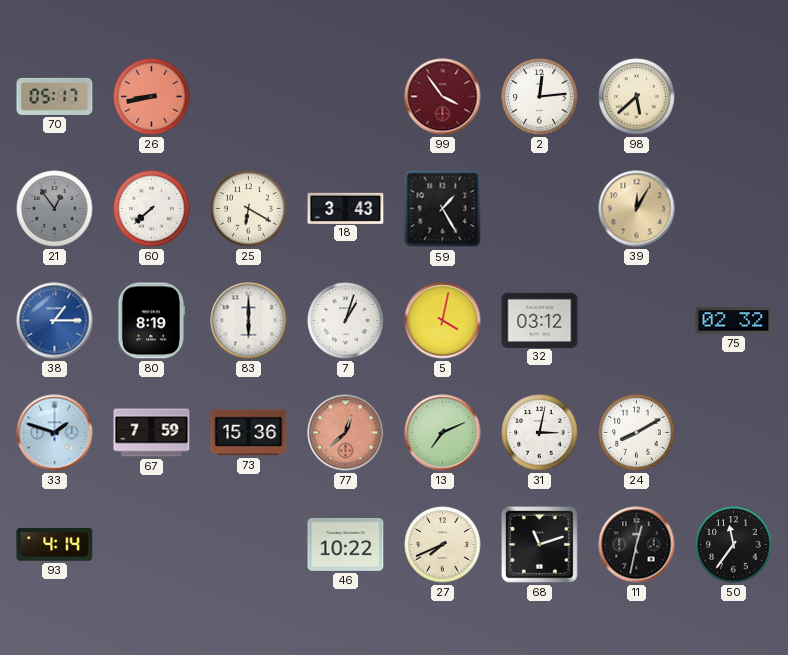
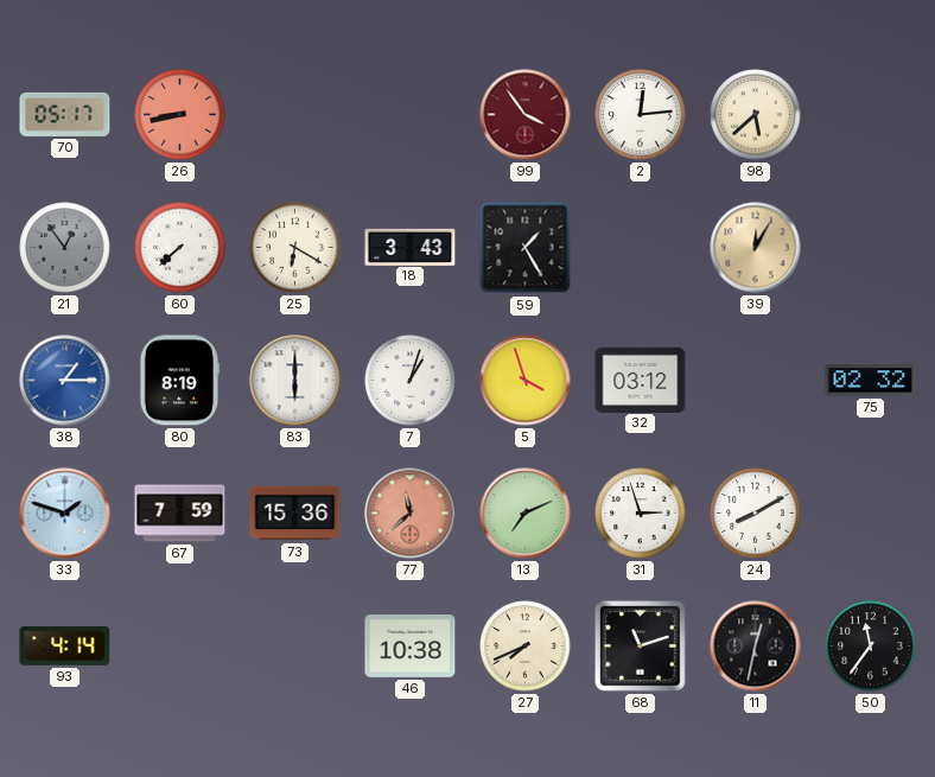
5: 4:02 -> 3:57
77: 12:38 -> 11:38
31: 3:02 -> 2:57
46: 10:22 -> 10:38
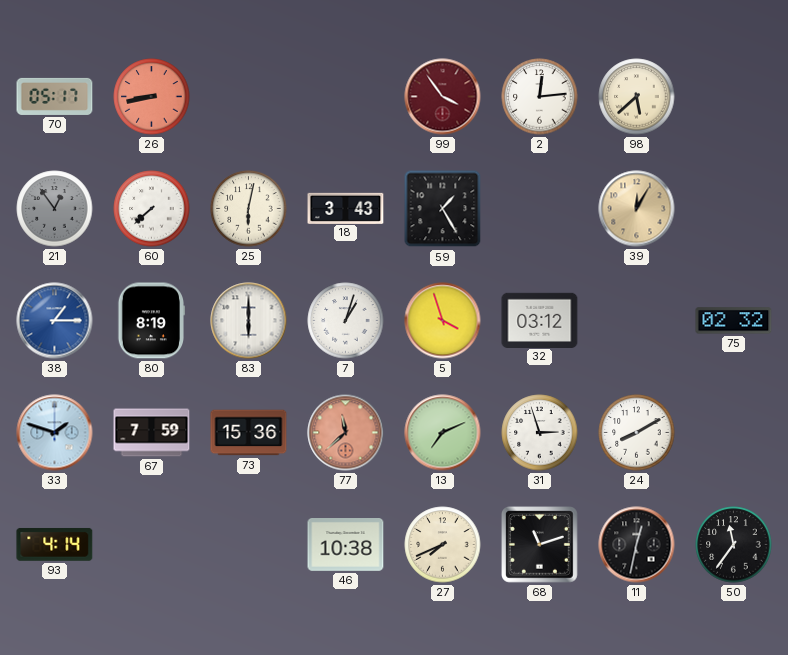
25: 6:20 -> 6:02
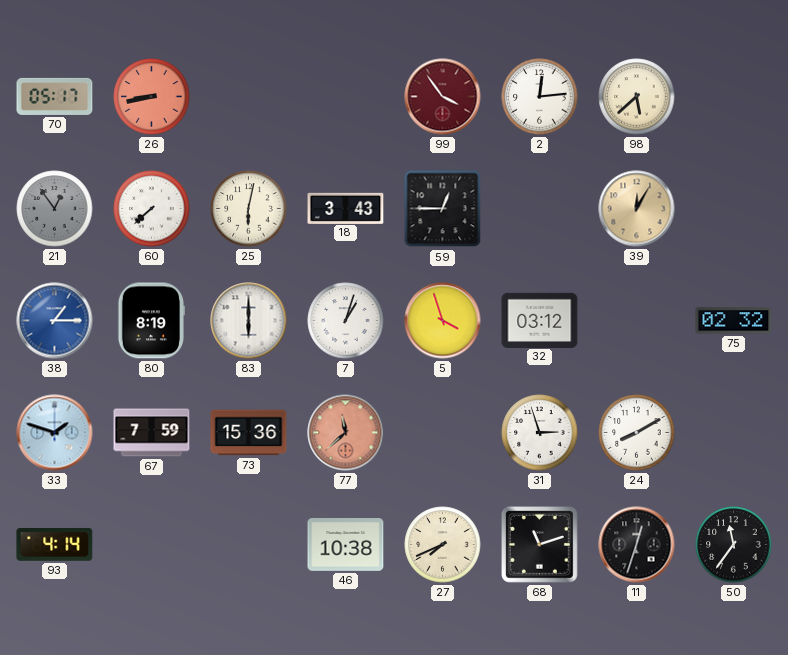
59: 1:25 -> 12:45
13: 7:11 -> none
11: 12:32 -> 12:33
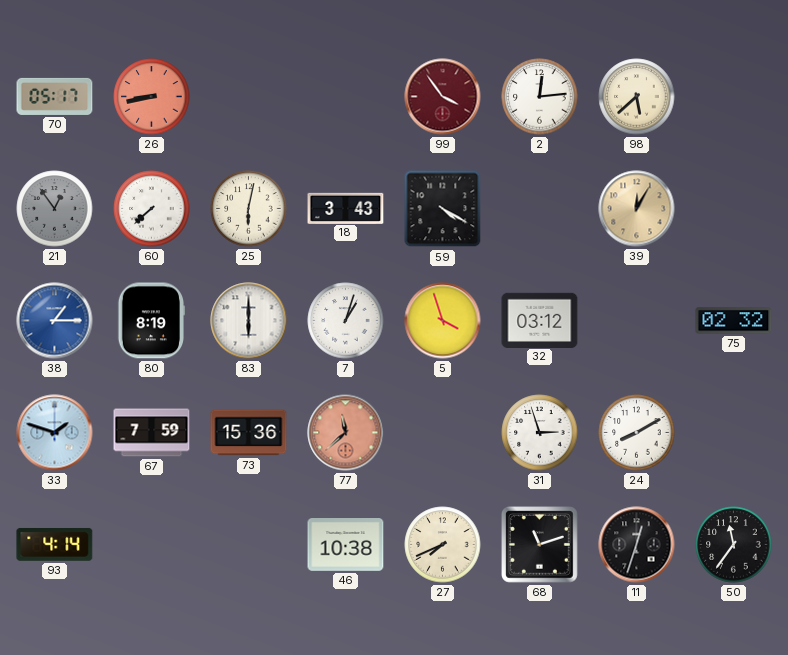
59: 12:45 -> 4:20
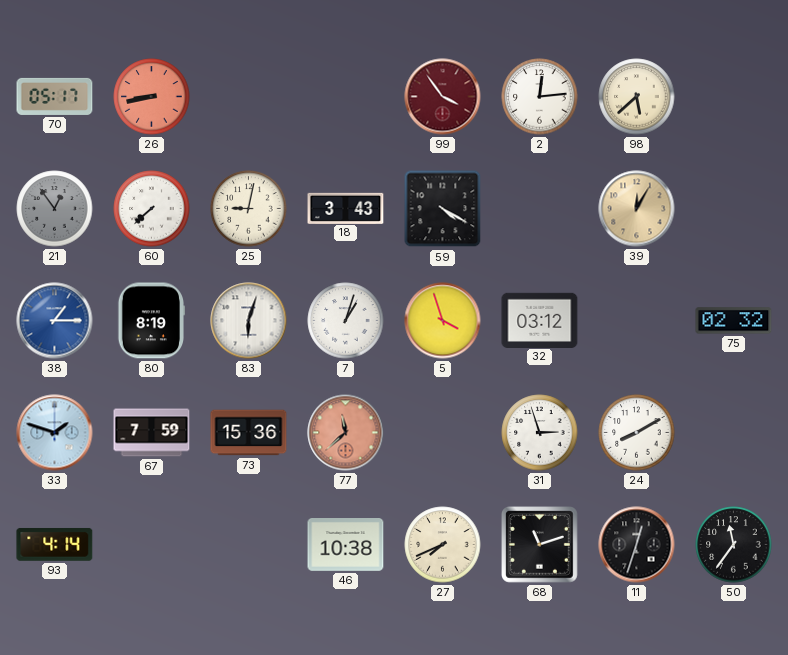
25: 6:02 -> 9:02
83: 6:00 -> 6:03
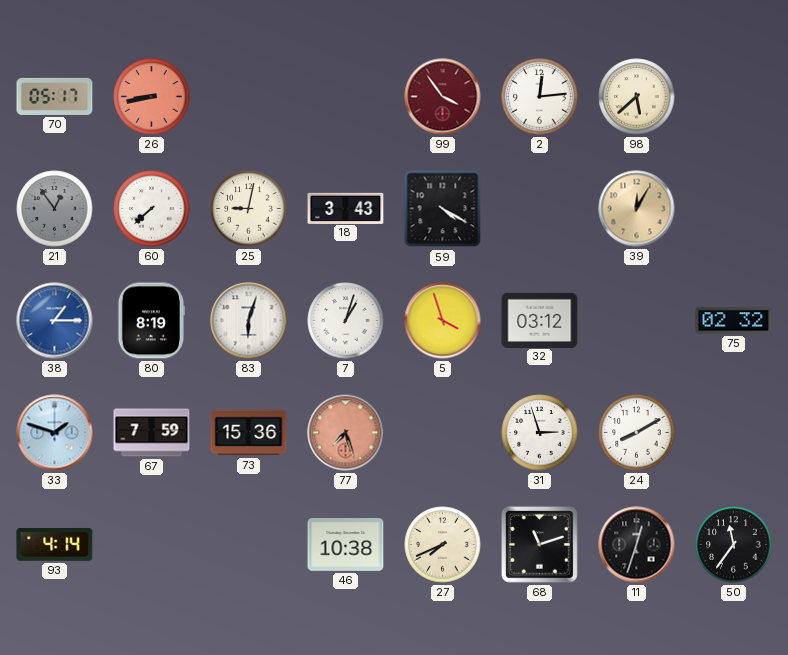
77: 11:38 -> 7:27
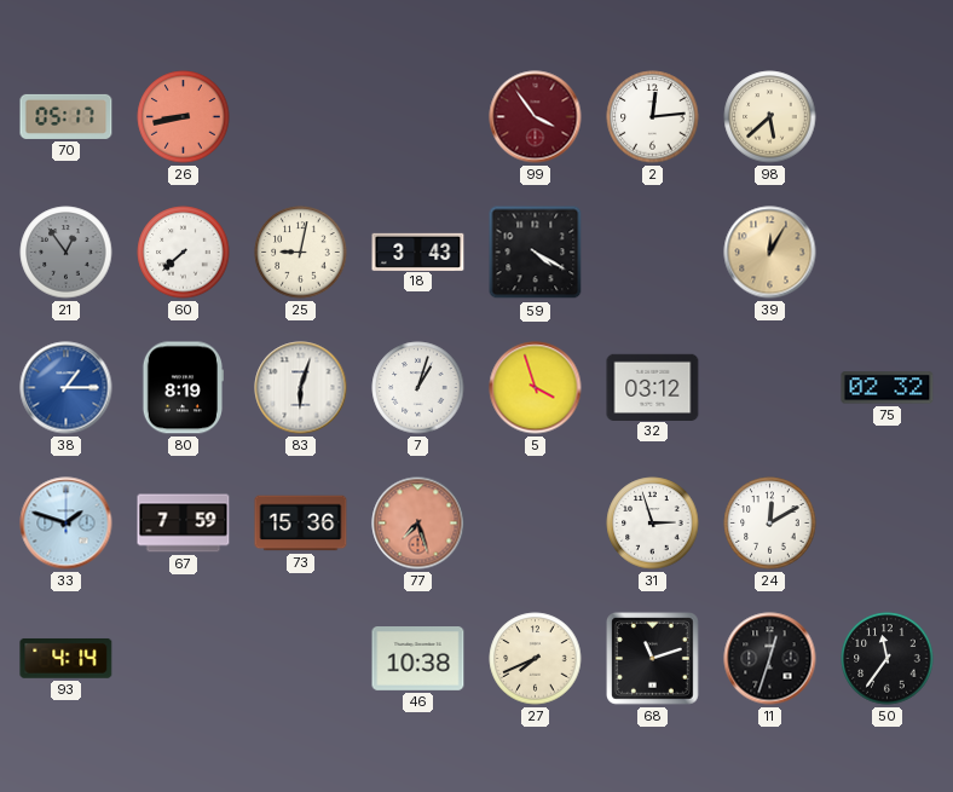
24: 8:10 -> 12:10
